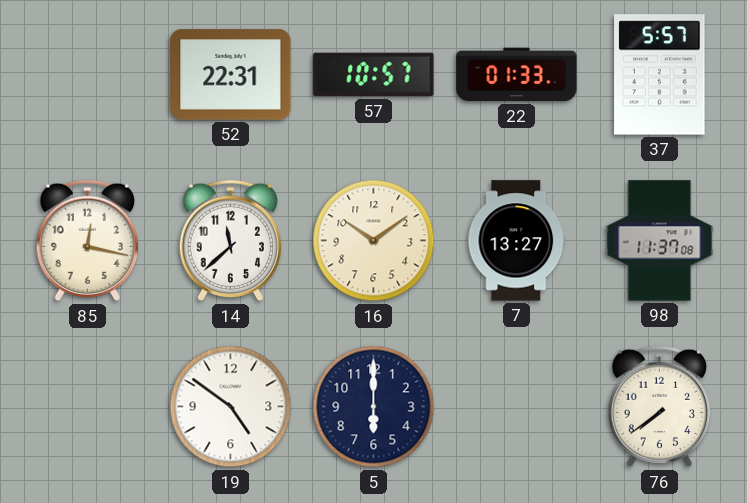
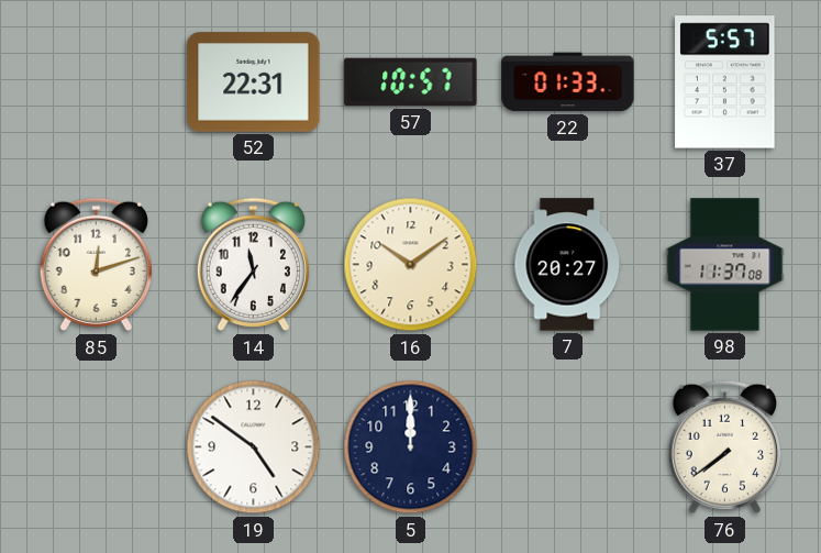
85: 12:17 -> 12:12
14: 11:38 -> 11:36
7: 13:27 -> 20:27
5: 6:00 -> 12:00
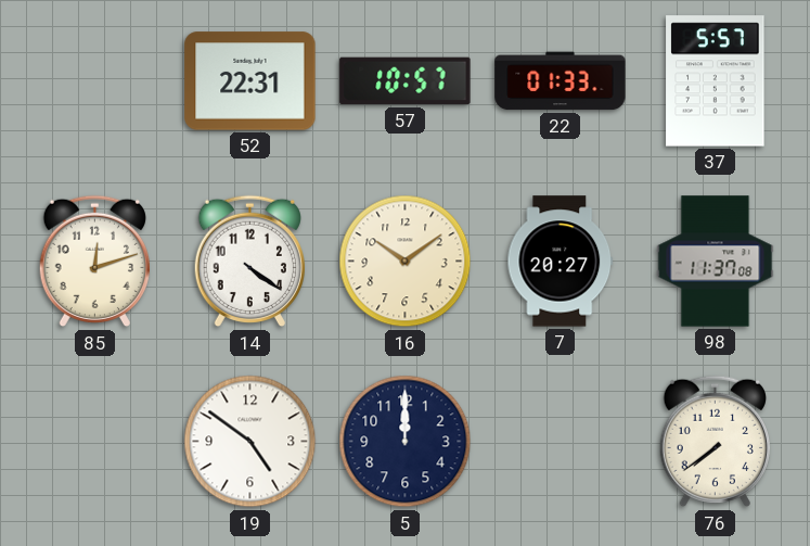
14: 11:36 -> 4:21
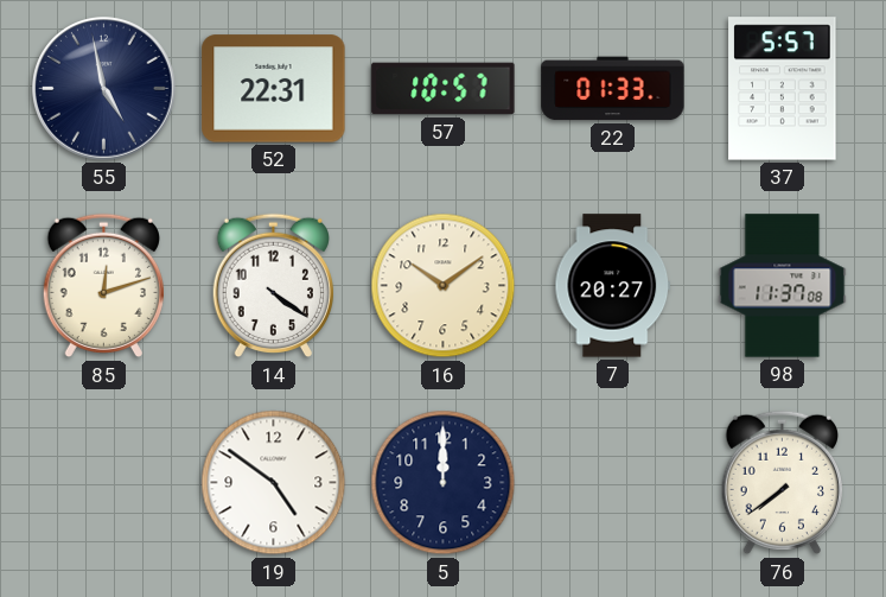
55: none -> 4:58
